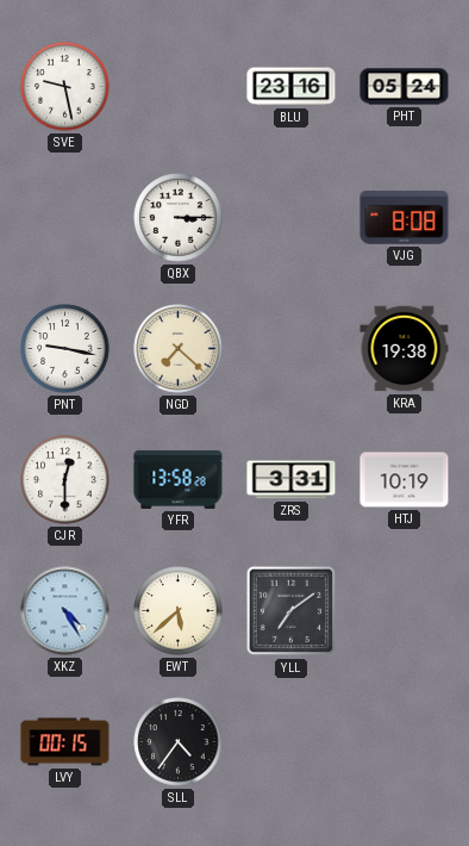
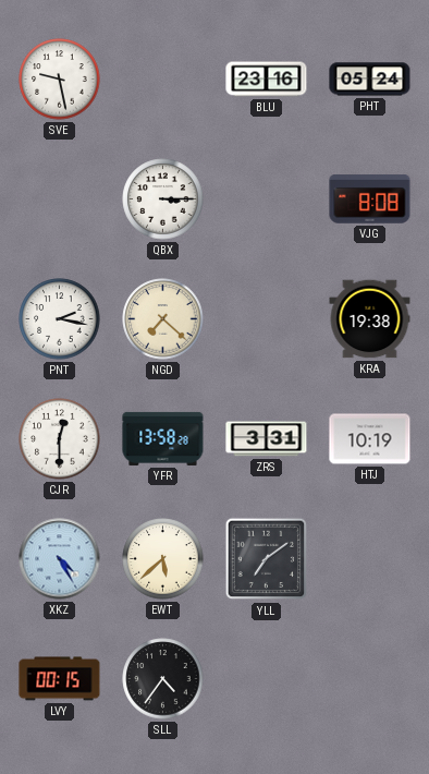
PNT: 9:17 -> 2:17
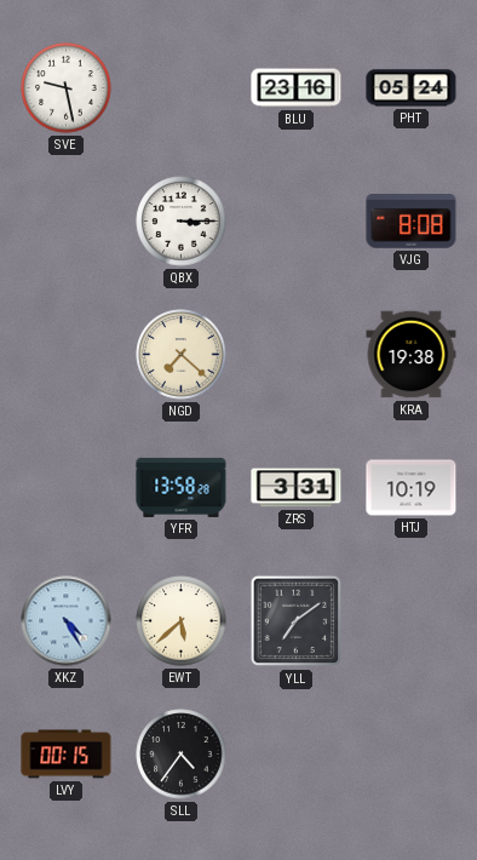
PNT: 2:17 -> none
CJR: 12:30 -> none
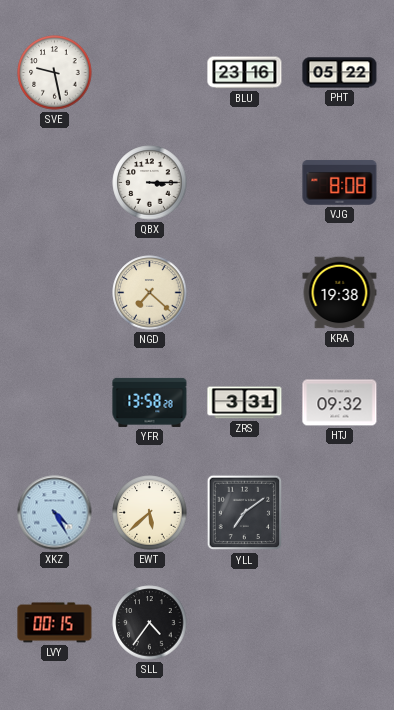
PHT: 05:24 -> 05:22
HTJ: 10:19 -> 09:32
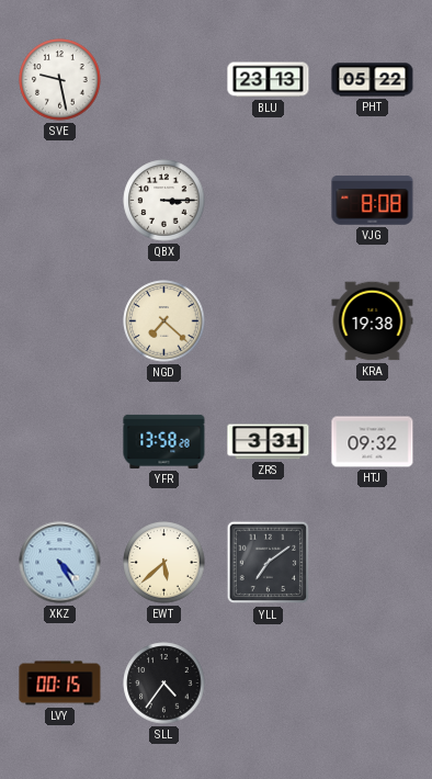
BLU: 23:16 -> 23:13
